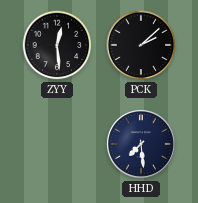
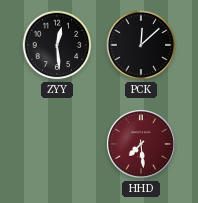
PCK: 2:08 -> 12:08
HHD dial: navy -> burgundy
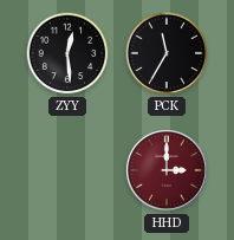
PCK: 12:08 -> 11:35
HHD: 7:29 -> 3:00
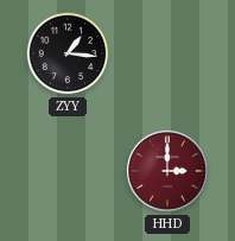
ZYY: 12:29 -> 1:16
PCK: 11:35 -> none
